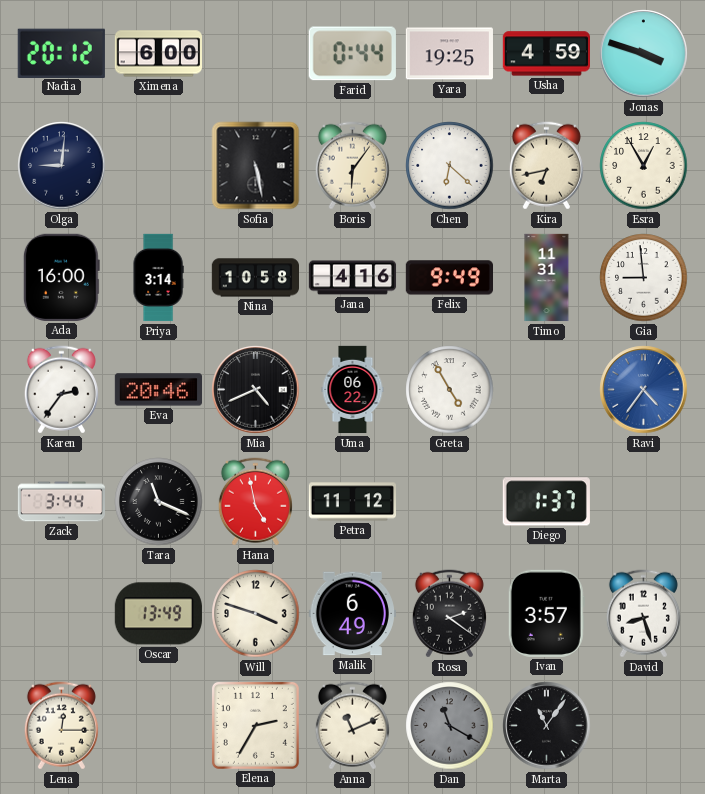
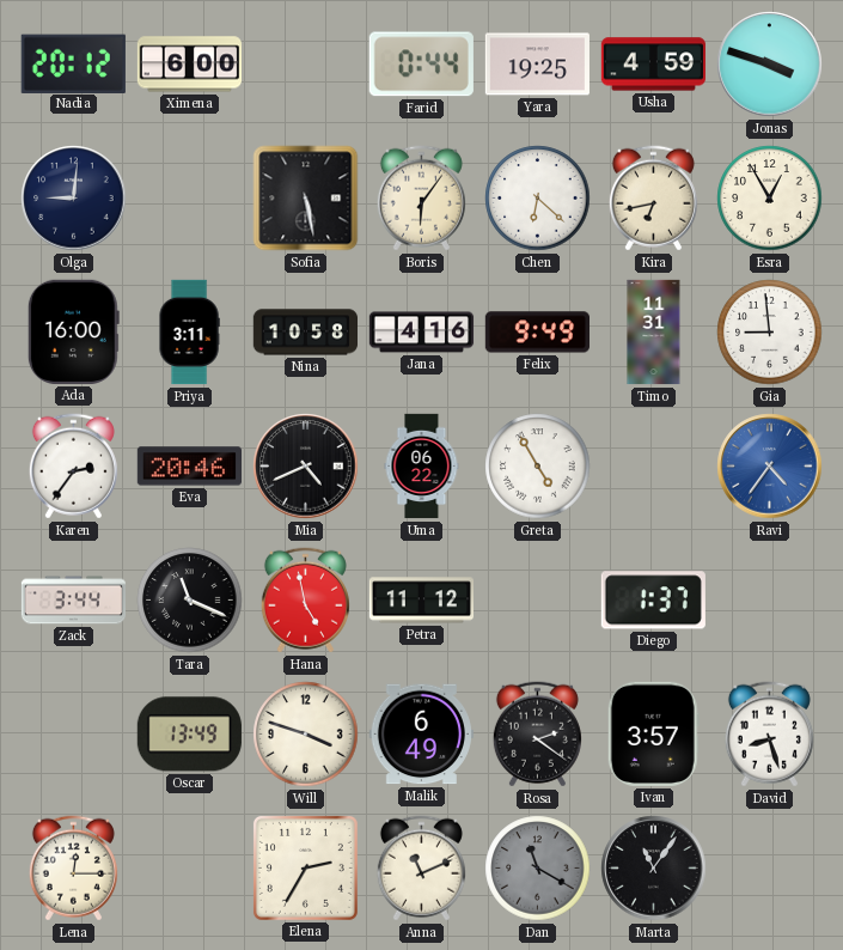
Priya: 3:14 -> 3:11
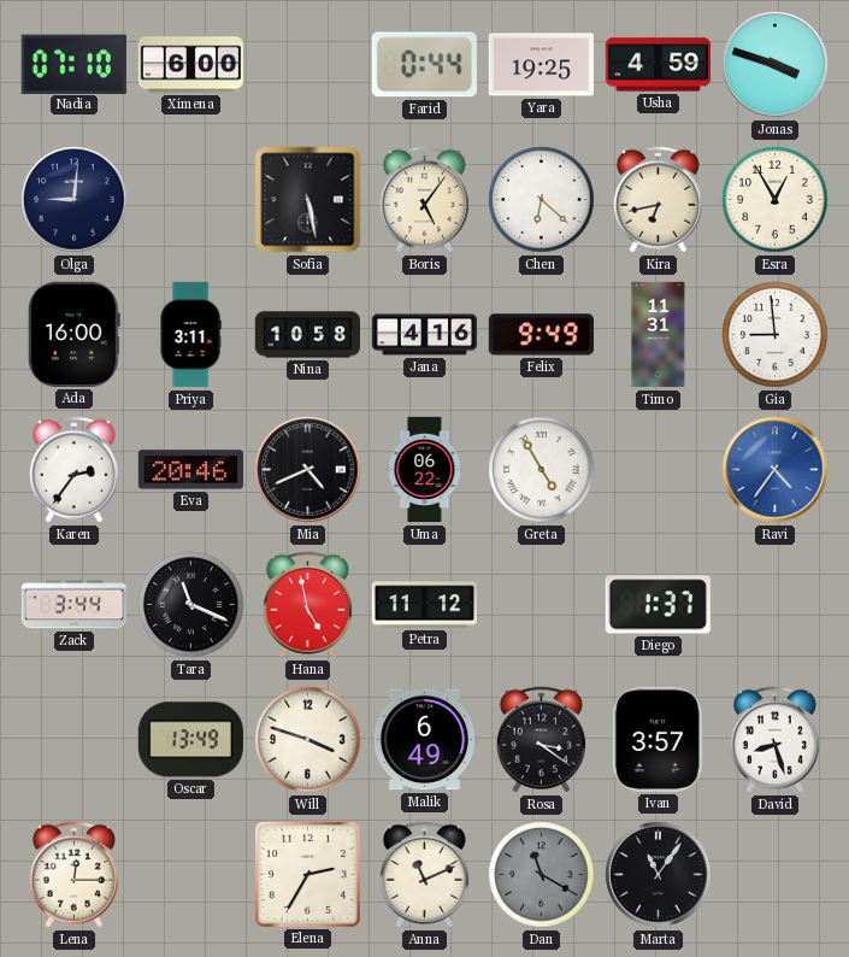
Nadia: 20:12 -> 07:10
Boris: 6:06 -> 5:06
Rosa: 2:21 -> 3:21
